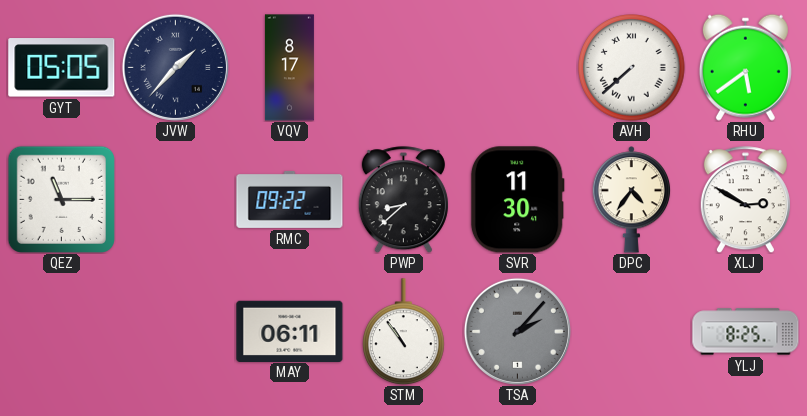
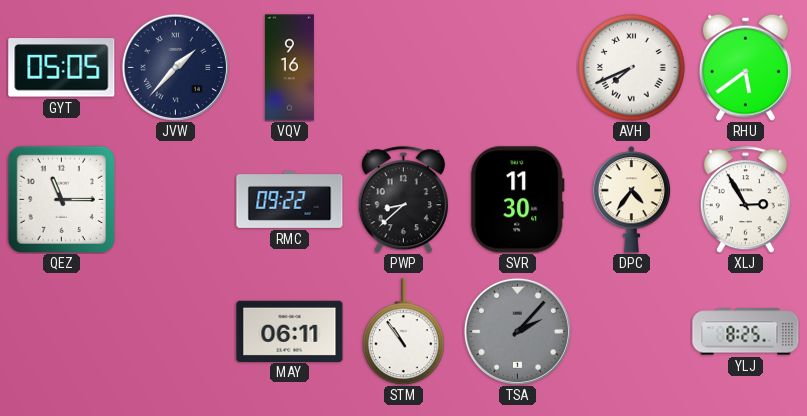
VQV: 8:17 -> 9:16
AVH: 7:38 -> 7:41
XLJ: 2:50 -> 2:55
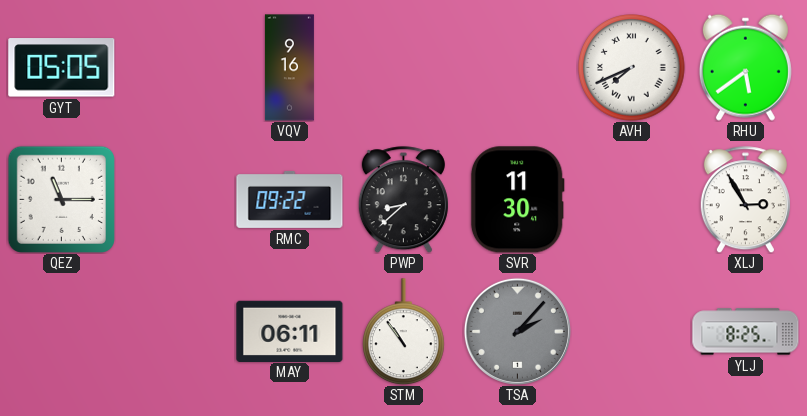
JVW: 1:37 -> none
DPC: 4:36 -> none
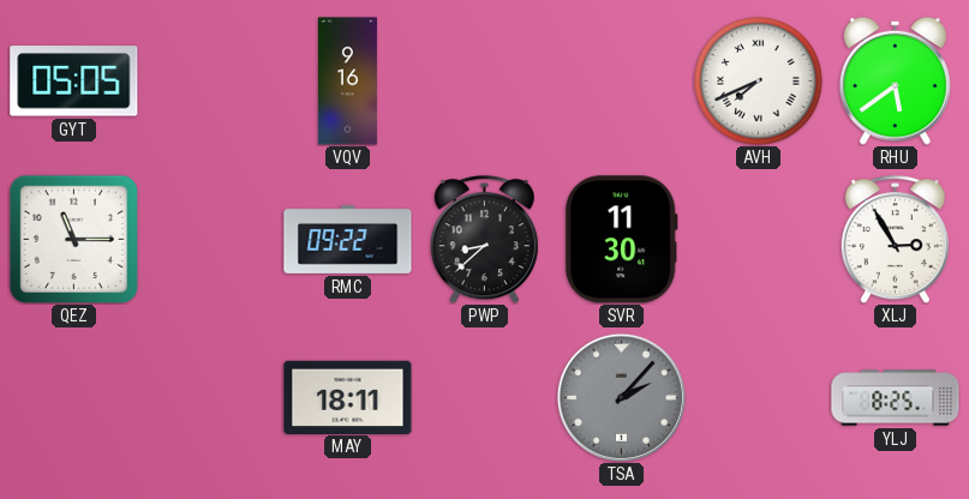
MAY: 06:11 -> 18:11
STM: 10:54 -> none
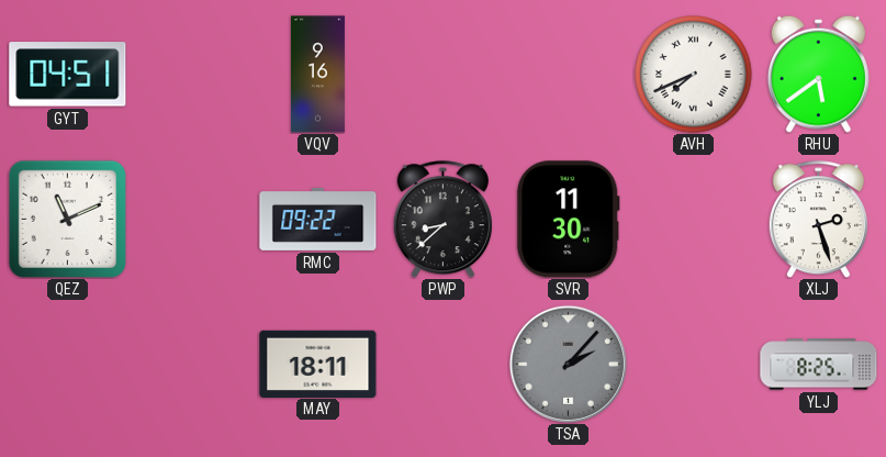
GYT: 05:05 -> 04:51
QEZ: 11:15 -> 11:11
XLJ: 2:55 -> 2:27
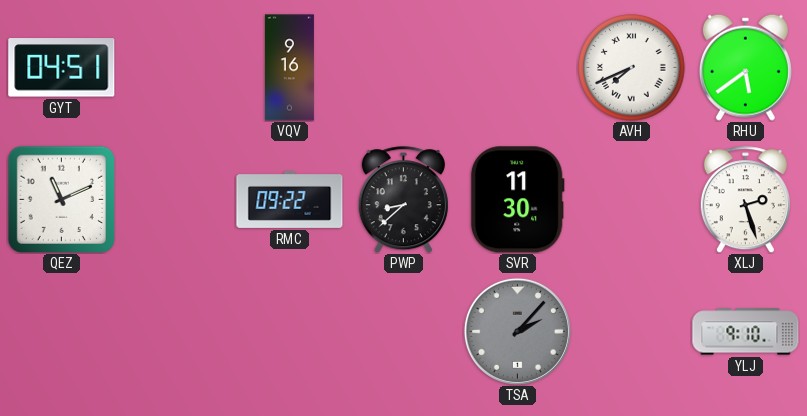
MAY: 18:11 -> none
YLJ: 8:25 -> 9:10
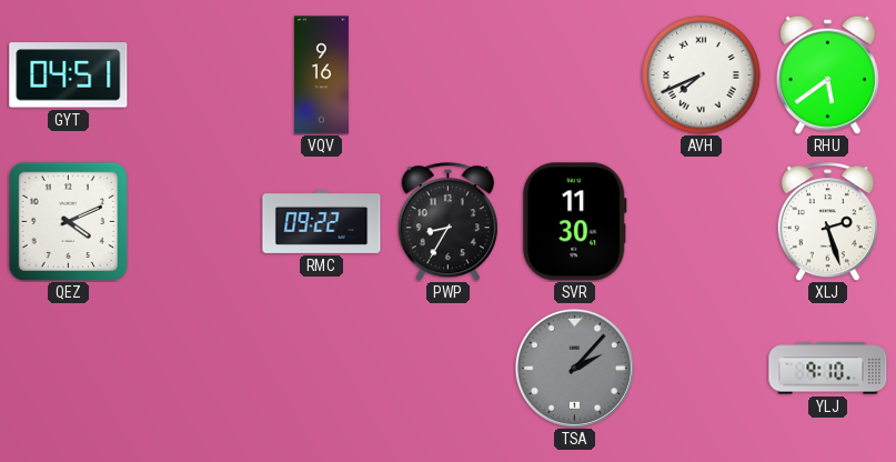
QEZ: 11:11 -> 4:11
PWP: 8:38 -> 8:35
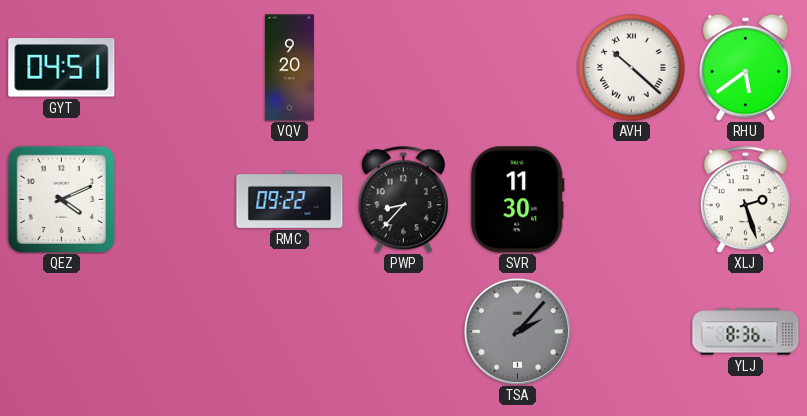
VQV: 9:16 -> 9:20
AVH: 7:41 -> 10:22
PWP: 8:35 -> 8:37
YLJ: 9:10 -> 8:36
